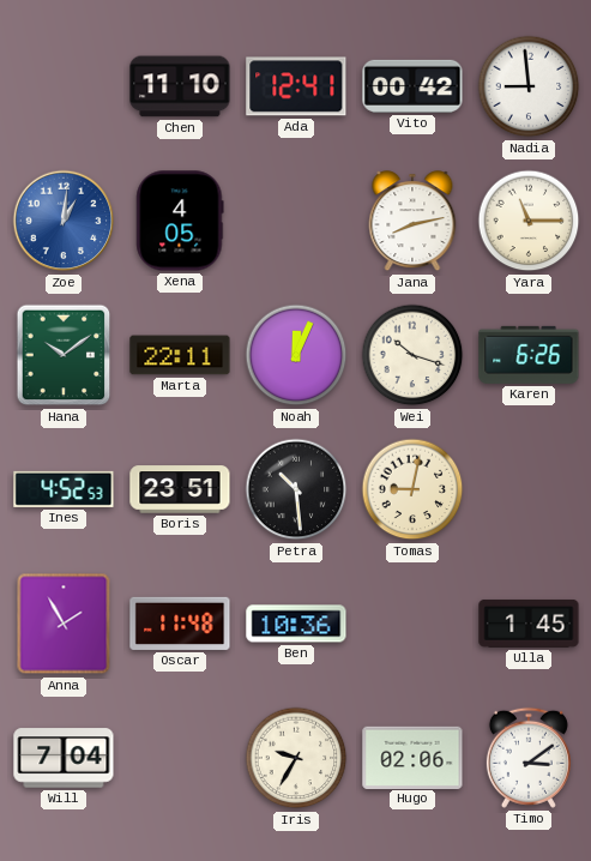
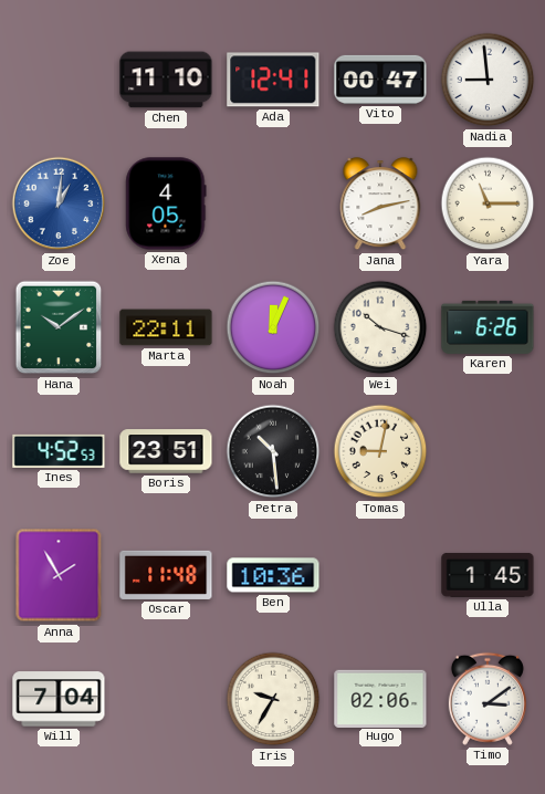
Vito: 00:42 -> 00:47
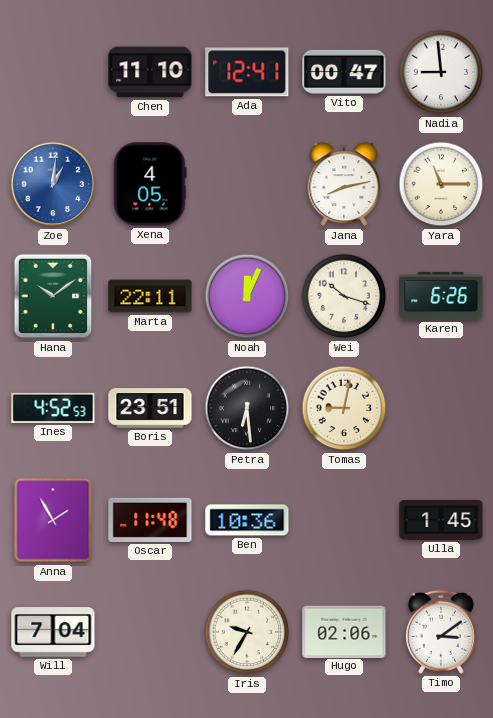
Petra: 10:29 -> 6:29
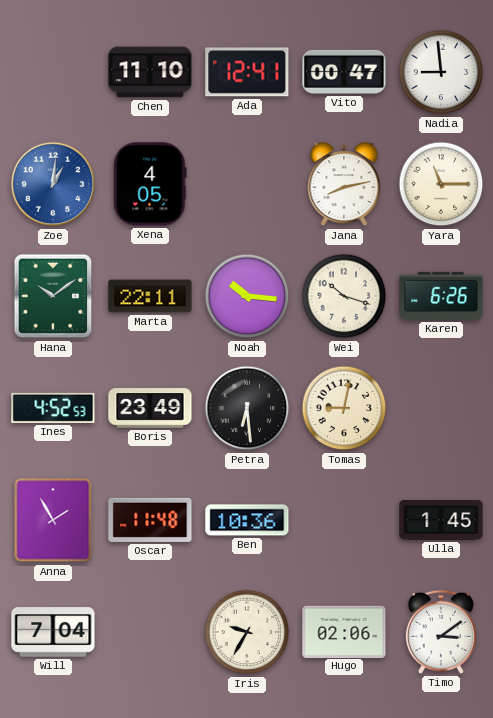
Noah: 12:04 -> 10:16
Boris: 23:51 -> 23:49
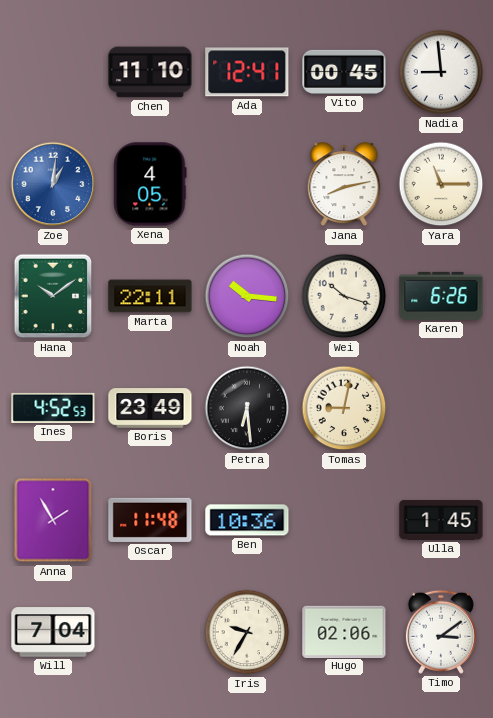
Vito: 00:47 -> 00:45
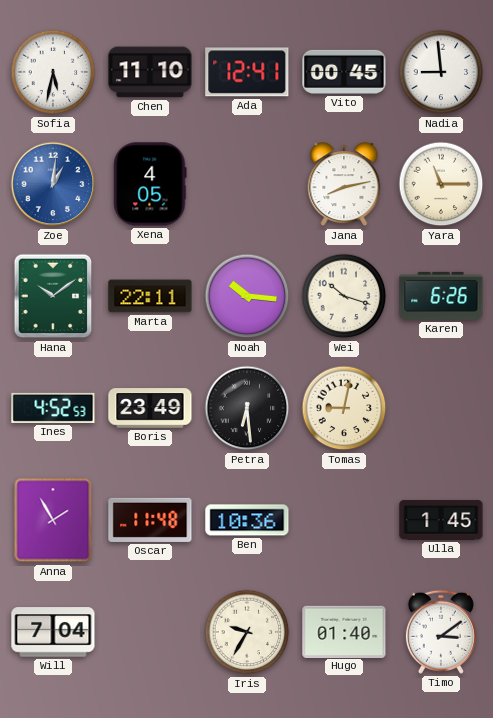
Sofia: none -> 5:32
Hugo: 02:06 -> 01:40
